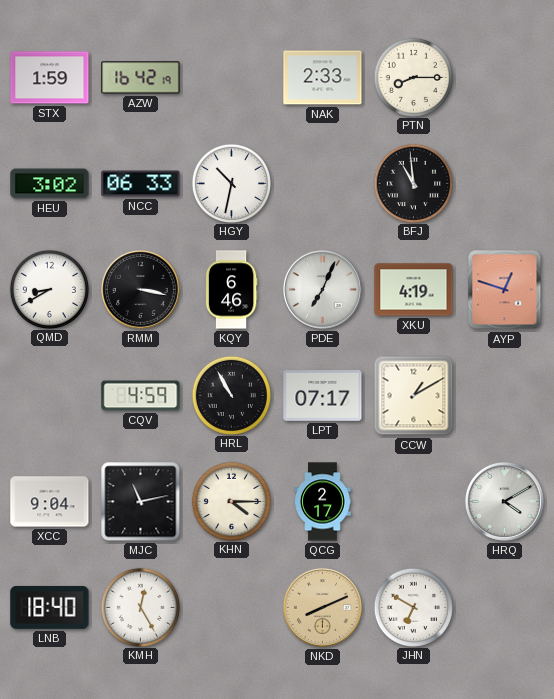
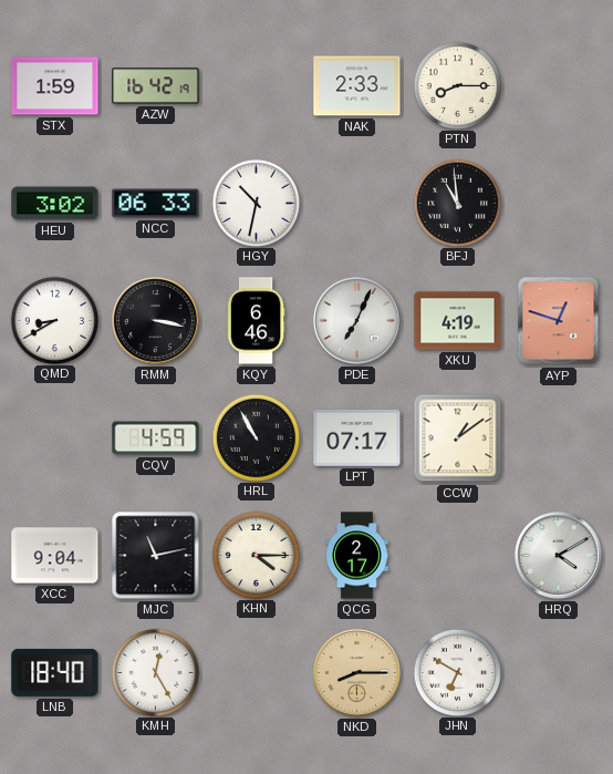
CCW: 1:10 -> 1:09
NKD: 8:11 -> 8:15
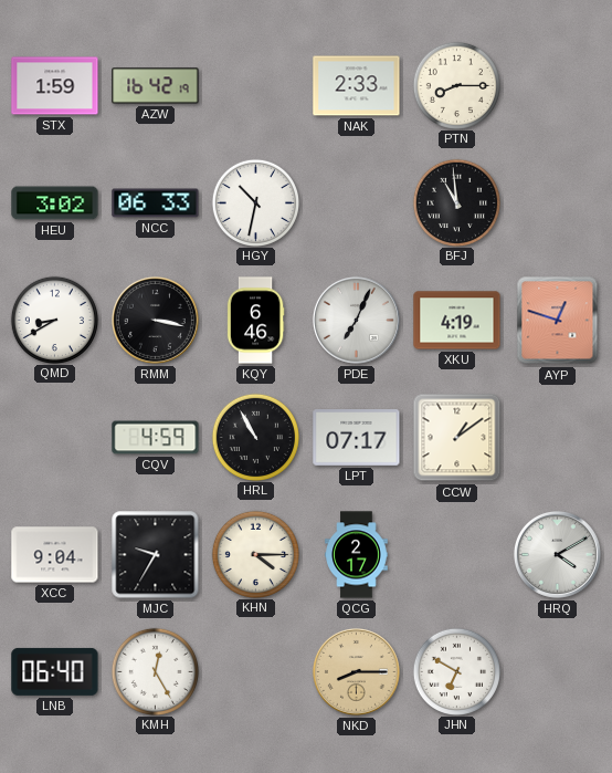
MJC: 11:13 -> 9:35
LNB: 18:40 -> 06:40
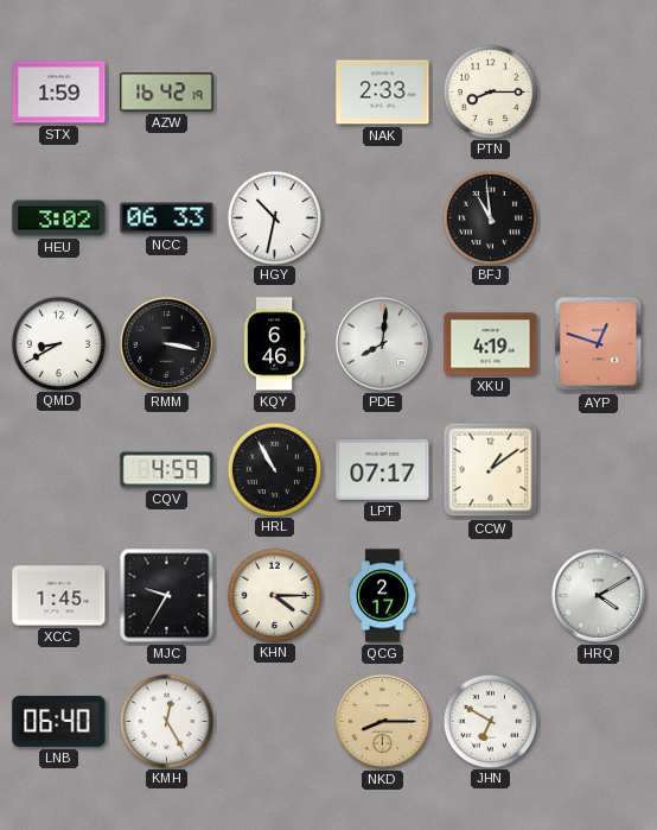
PDE: 7:04 -> 8:01
XCC: 9:04 -> 1:45
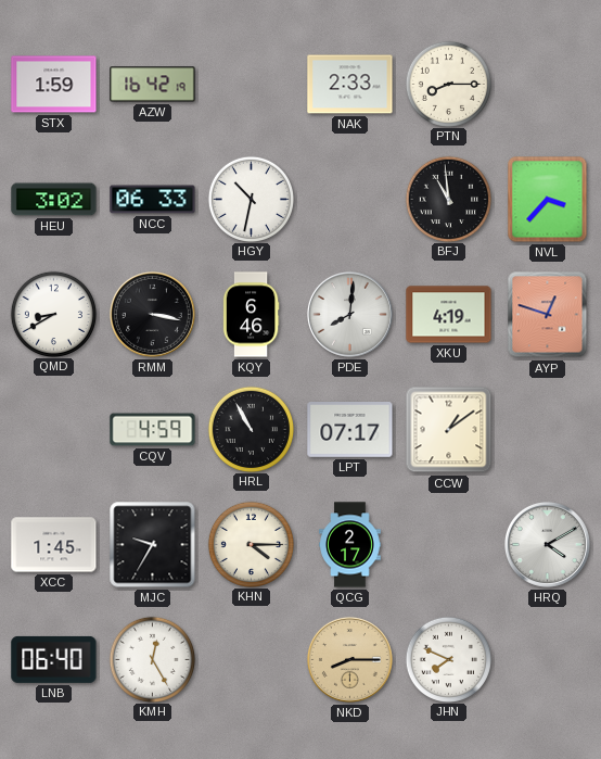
NVL: none -> 3:37
JHN: 6:50 -> 7:49
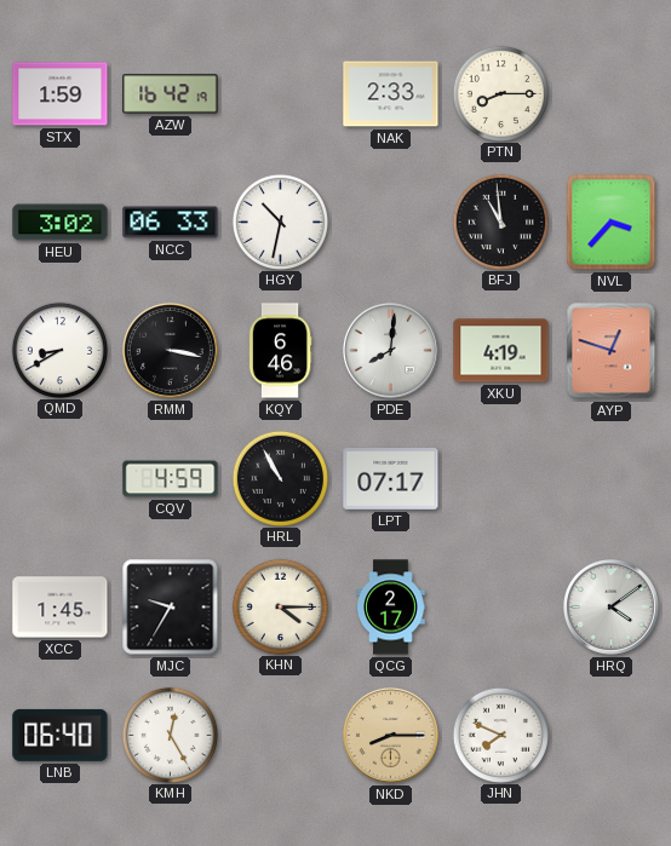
CCW: 1:09 -> none
HRQ: 4:10 -> 4:09
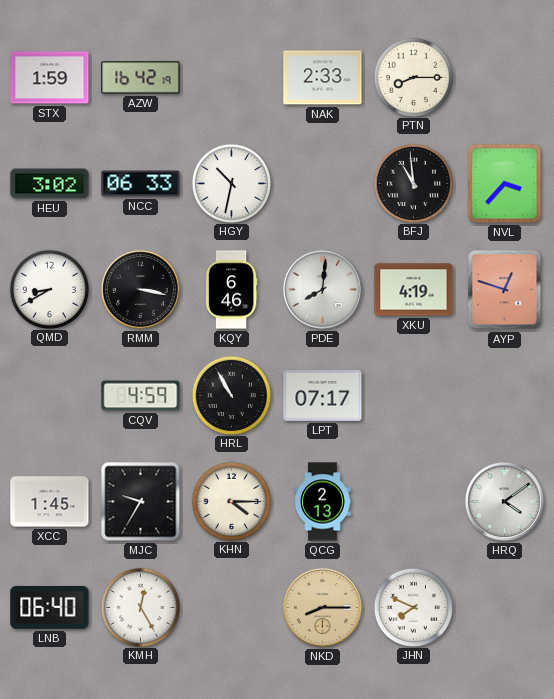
QCG: 2:17 -> 2:13
